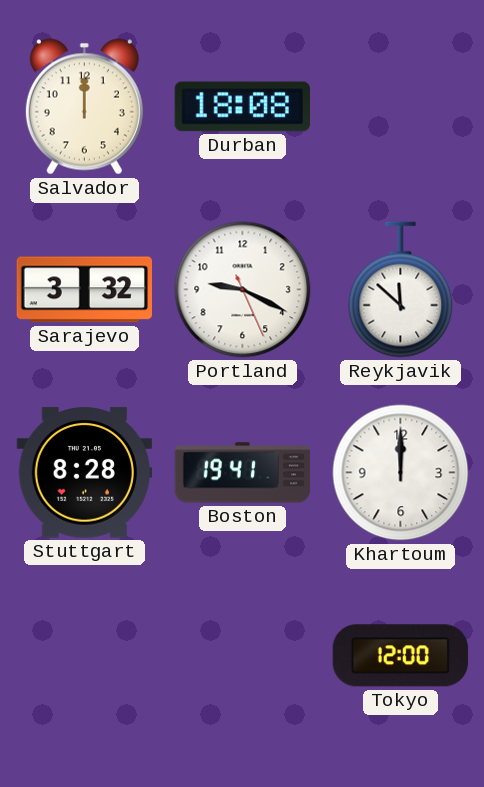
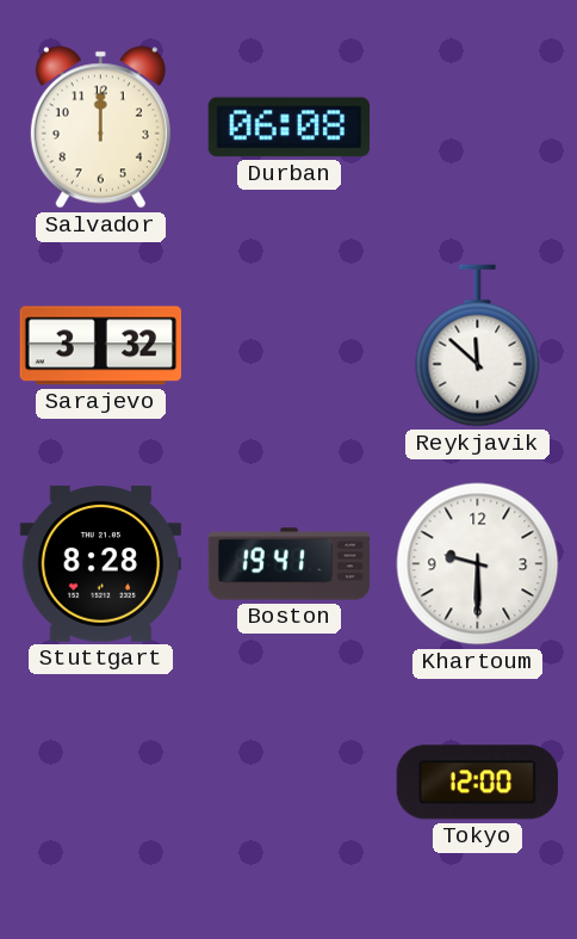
Durban: 18:08 -> 06:08
Portland: 9:19 -> none
Khartoum: 12:00 -> 9:30
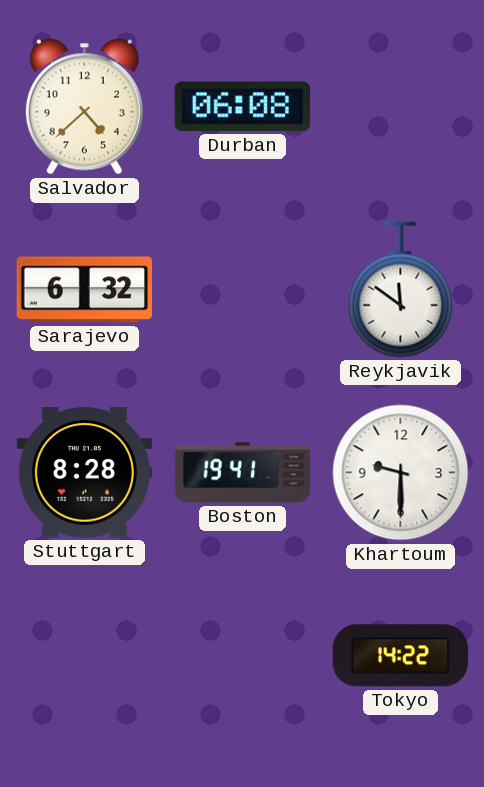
Salvador: 12:00 -> 4:38
Sarajevo: 3:32 -> 6:32
Reykjavik: 11:52 -> 11:51
Tokyo: 12:00 -> 14:22
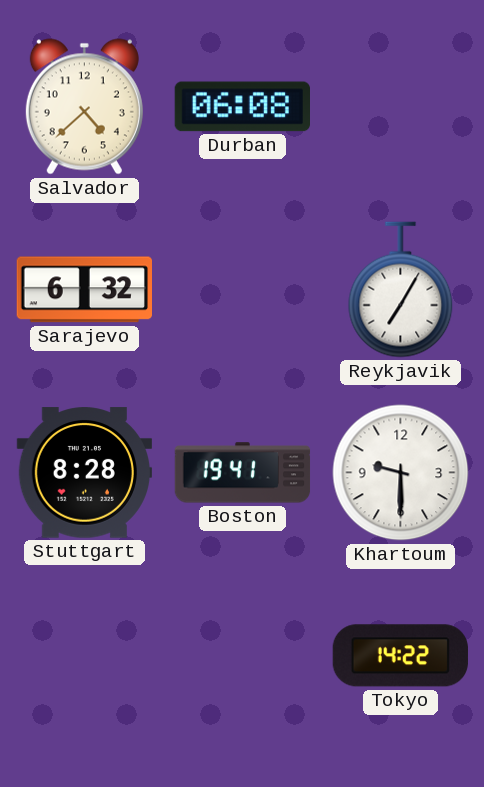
Reykjavik: 11:51 -> 7:05
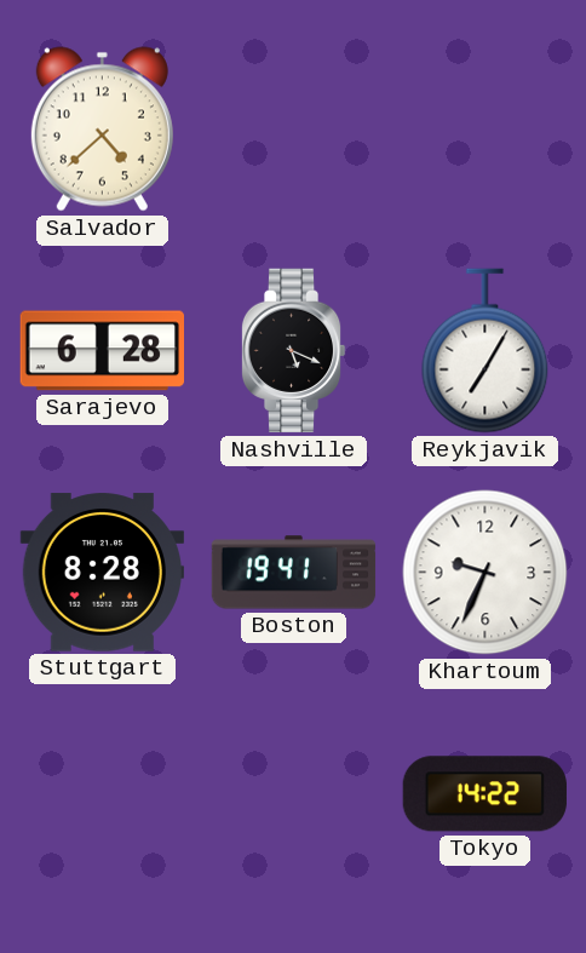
Durban: 06:08 -> none
Sarajevo: 6:32 -> 6:28
Nashville: none -> 5:19
Khartoum: 9:30 -> 9:34
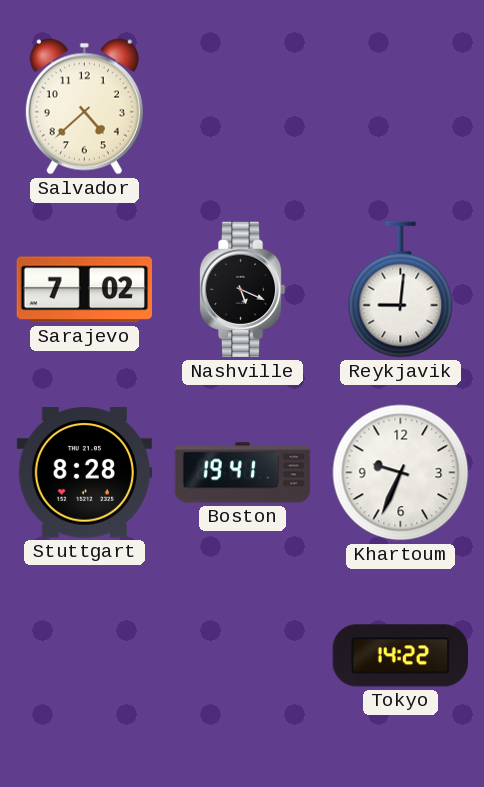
Sarajevo: 6:28 -> 7:02
Reykjavik: 7:05 -> 9:01
